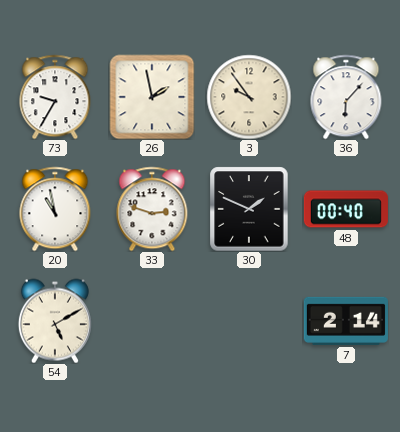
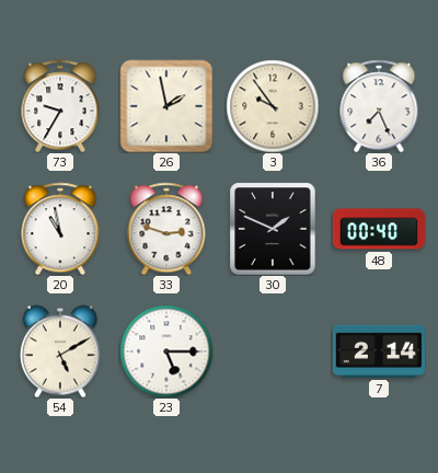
36: 6:07 -> 7:26
23: none -> 5:15
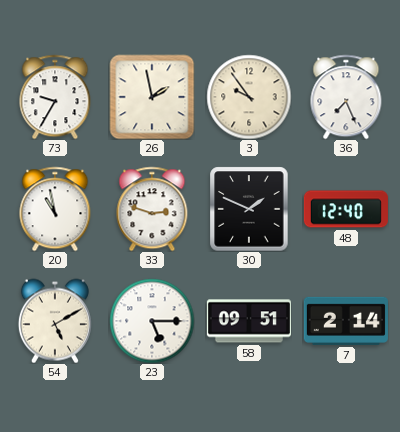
48: 00:40 -> 12:40
58: none -> 09:51
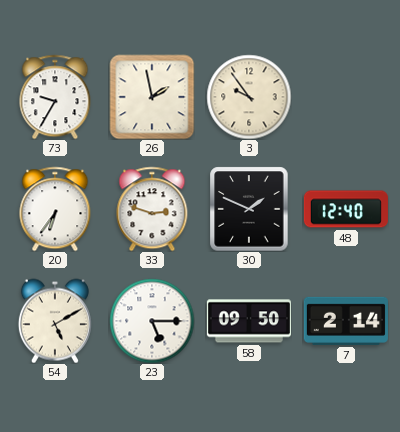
36: 7:26 -> none
20: 10:58 -> 6:36
58: 09:51 -> 09:50
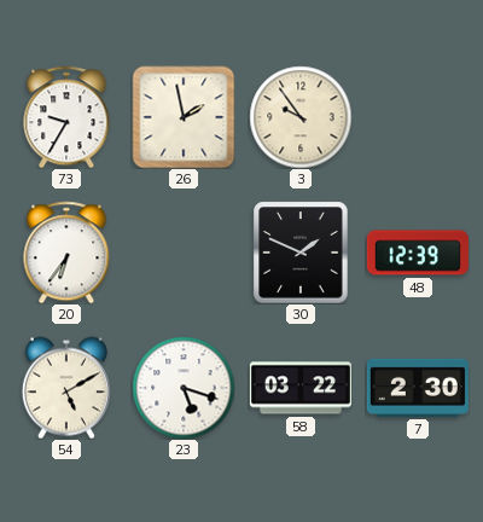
33: 2:48 -> none
48: 12:40 -> 12:39
23: 5:15 -> 5:18
58: 09:50 -> 03:22
7: 2:14 -> 2:30
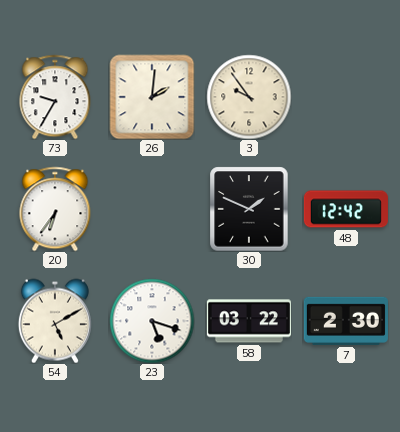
26: 1:58 -> 2:01
48: 12:39 -> 12:42
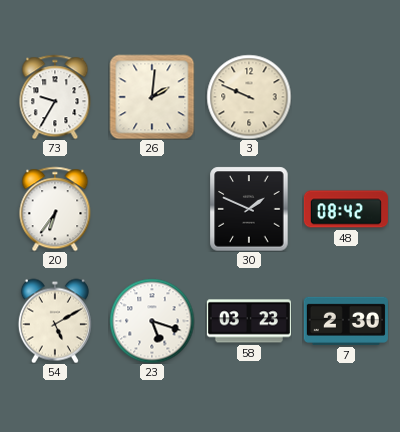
3: 9:54 -> 9:49
48: 12:42 -> 08:42
58: 03:22 -> 03:23
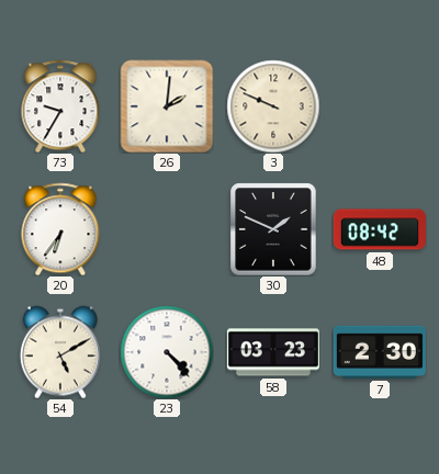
23: 5:18 -> 4:23
